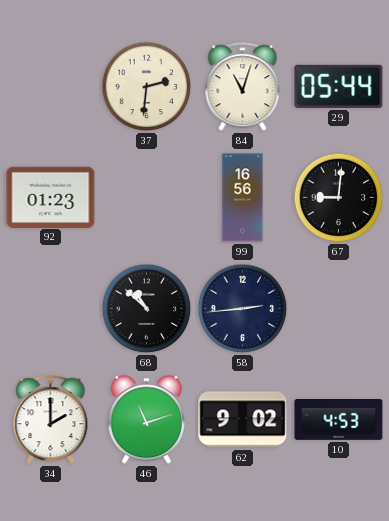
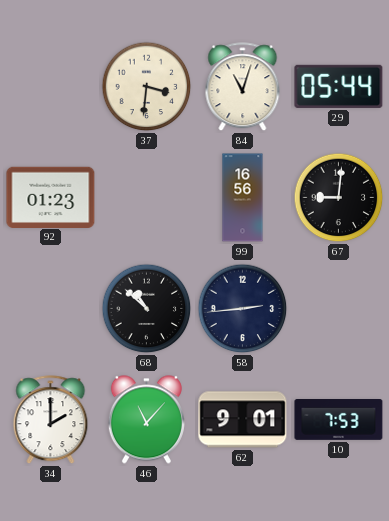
37: 2:31 -> 3:31
46: 11:12 -> 11:07
62: 9:02 -> 9:01
10: 4:53 -> 7:53
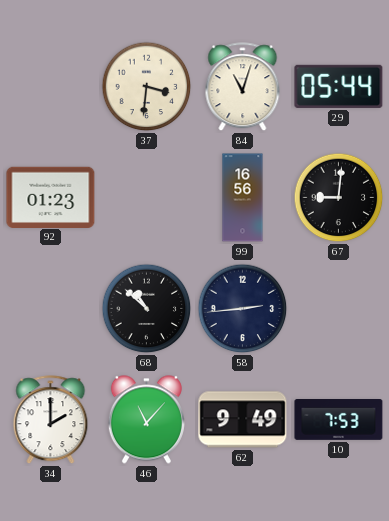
62: 9:01 -> 9:49
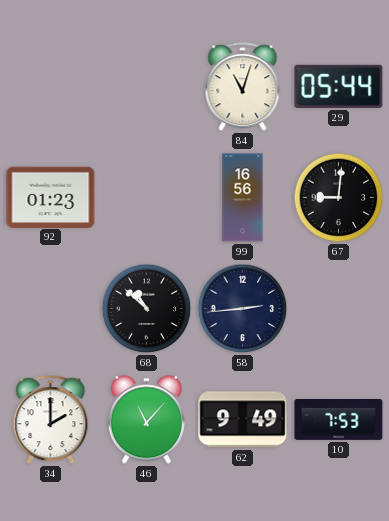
37: 3:31 -> none
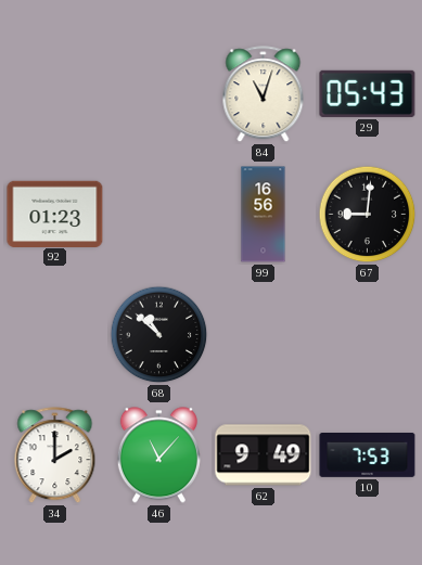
29: 05:44 -> 05:43
58: 2:44 -> none
